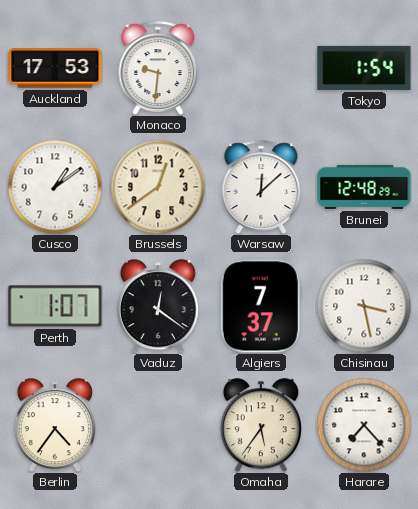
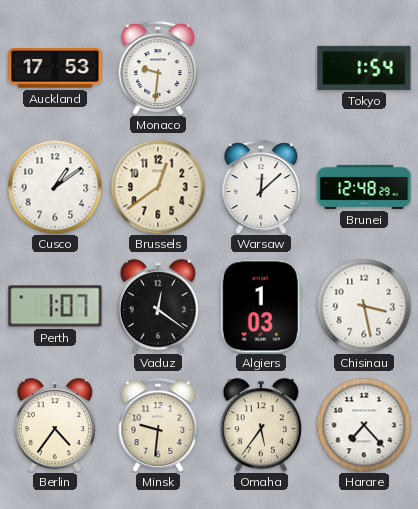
Algiers: 7:37 -> 1:03
Minsk: none -> 9:31
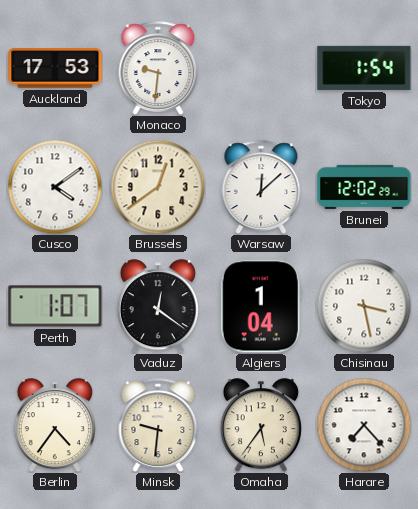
Cusco: 1:09 -> 4:09
Brunei: 12:48 -> 12:02
Algiers: 1:03 -> 1:04
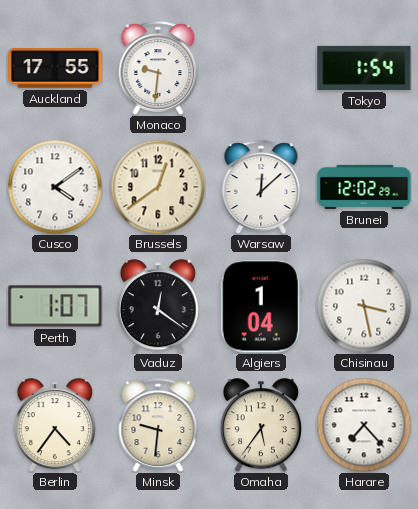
Auckland: 17:53 -> 17:55
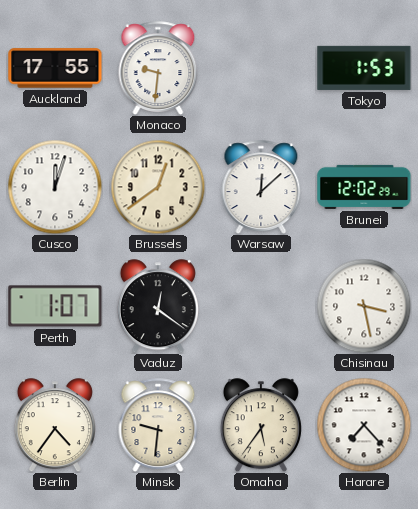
Tokyo: 1:54 -> 1:53
Cusco: 4:09 -> 12:03
Algiers: 1:04 -> none
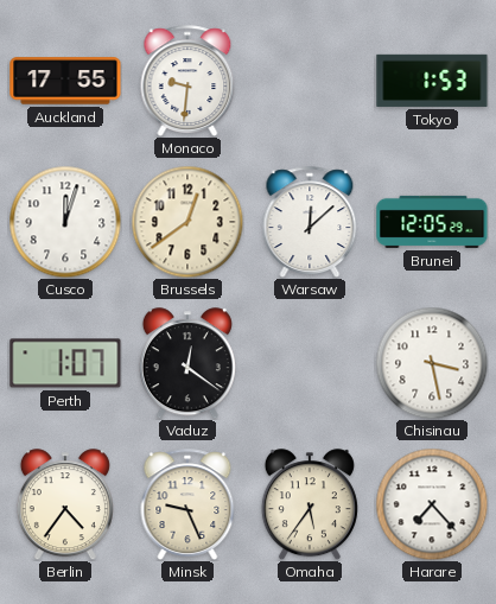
Brunei: 12:02 -> 12:05
Minsk: 9:31 -> 9:26
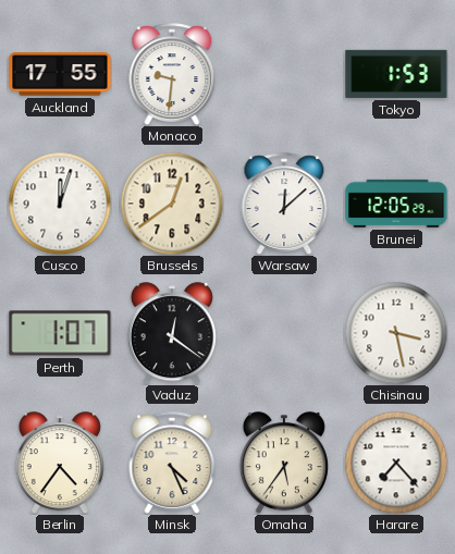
Minsk: 9:26 -> 4:26
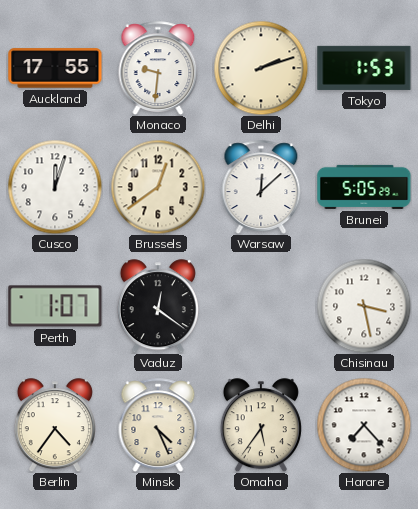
Delhi: none -> 2:12
Brunei: 12:05 -> 5:05
